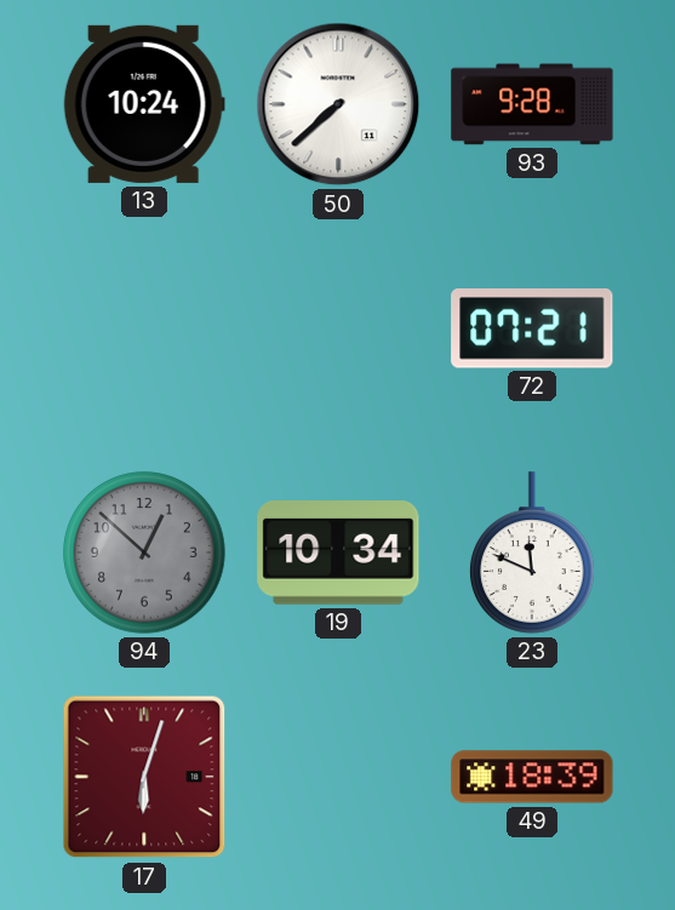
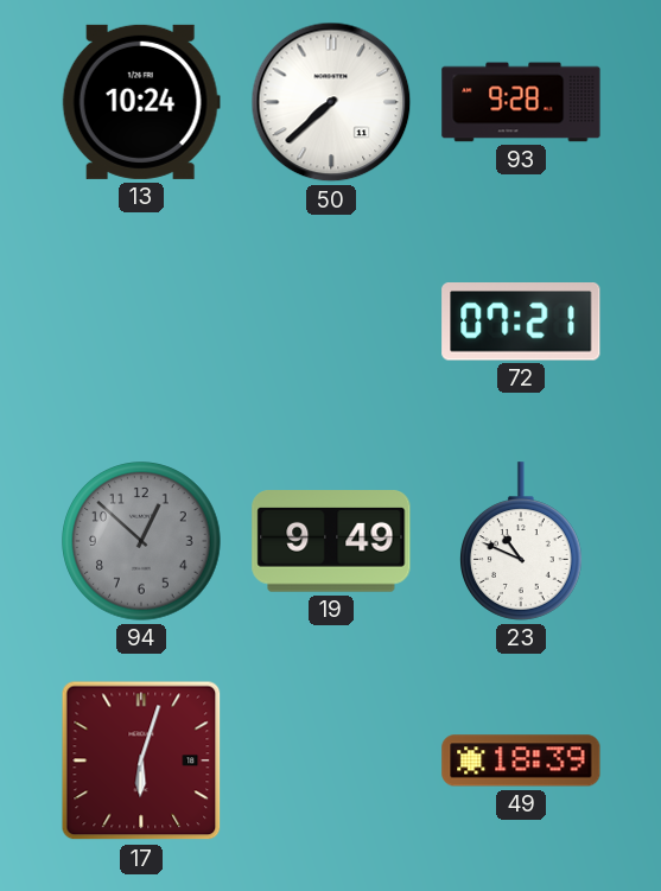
19: 10:34 -> 9:49
23: 11:49 -> 10:49
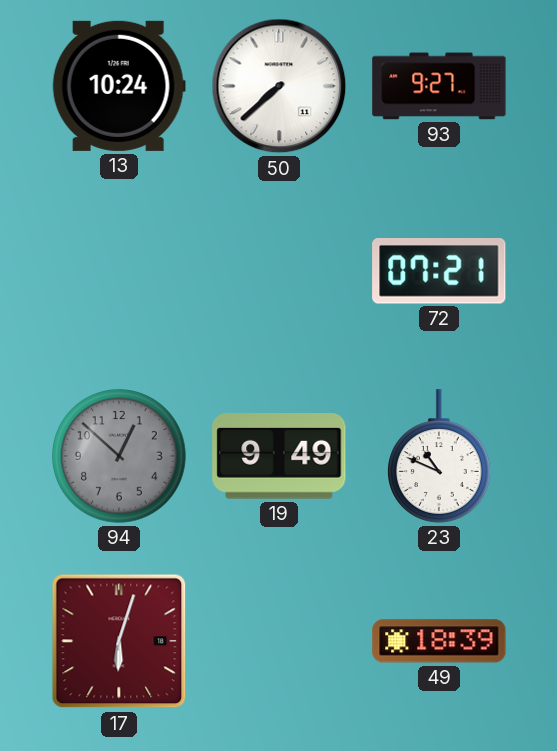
93: 9:28 -> 9:27
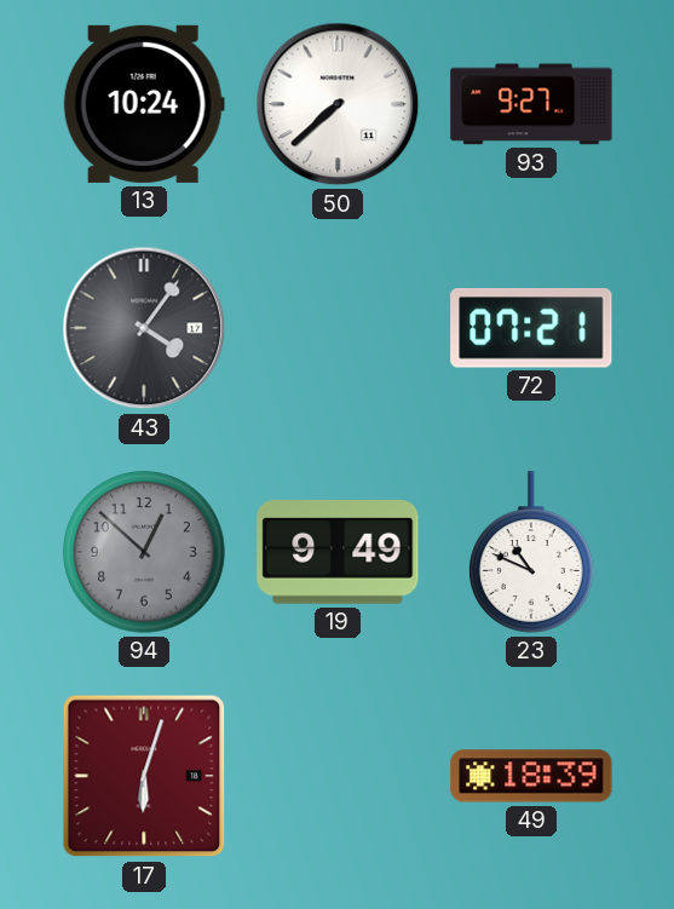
43: none -> 4:06
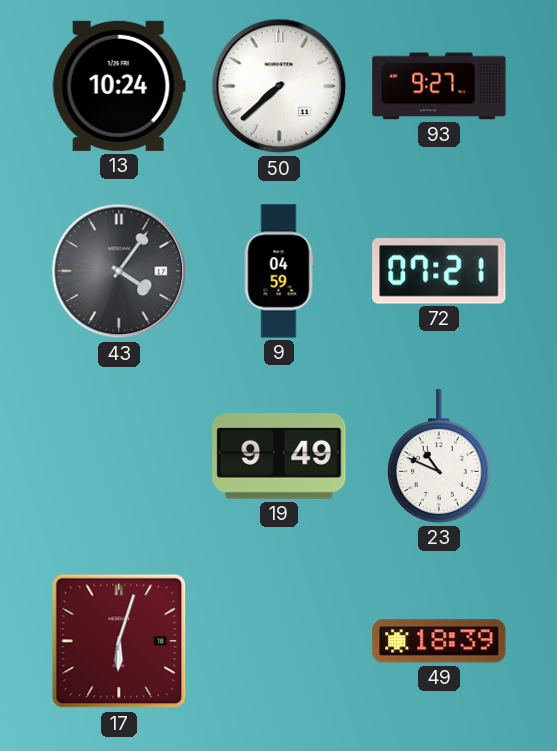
9: none -> 04:59
94: 12:52 -> none
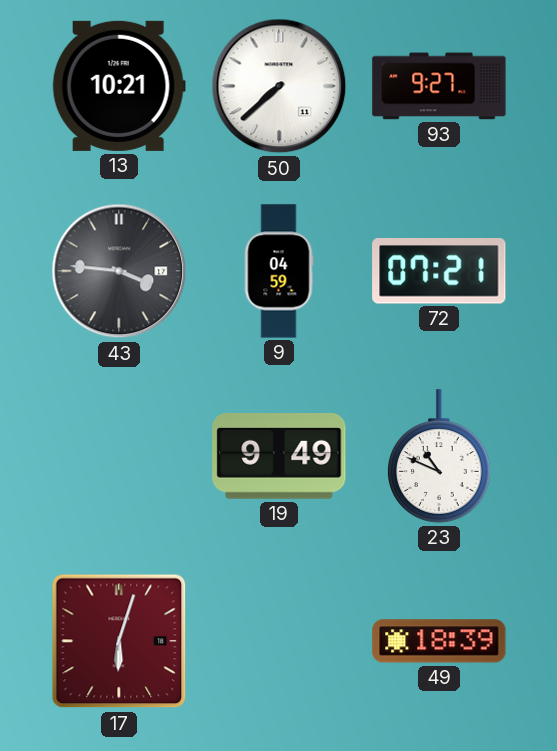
13: 10:24 -> 10:21
43: 4:06 -> 3:46
